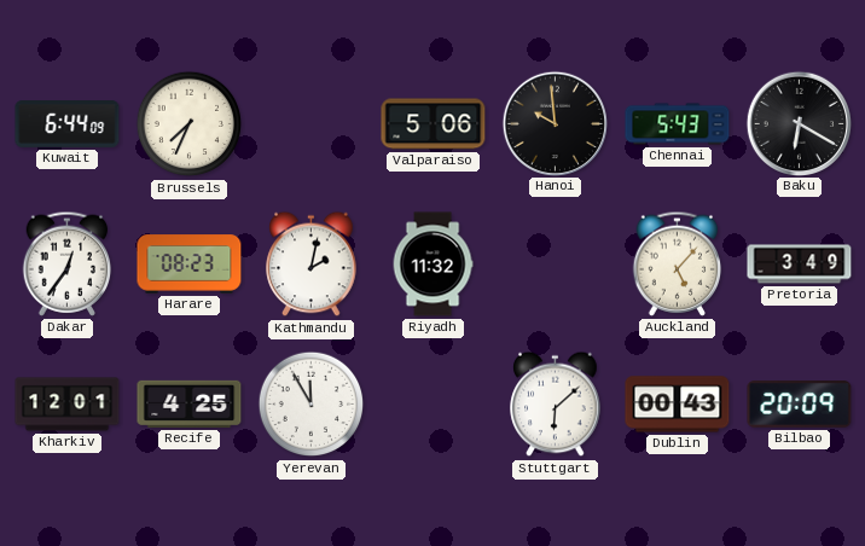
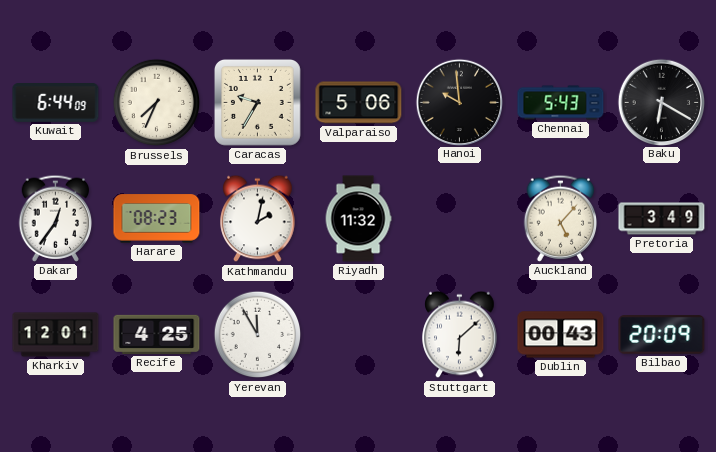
Caracas: none -> 9:35
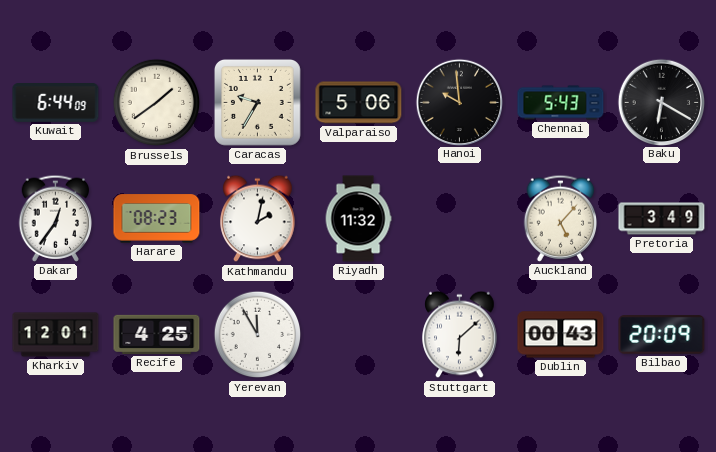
Brussels: 7:34 -> 1:39
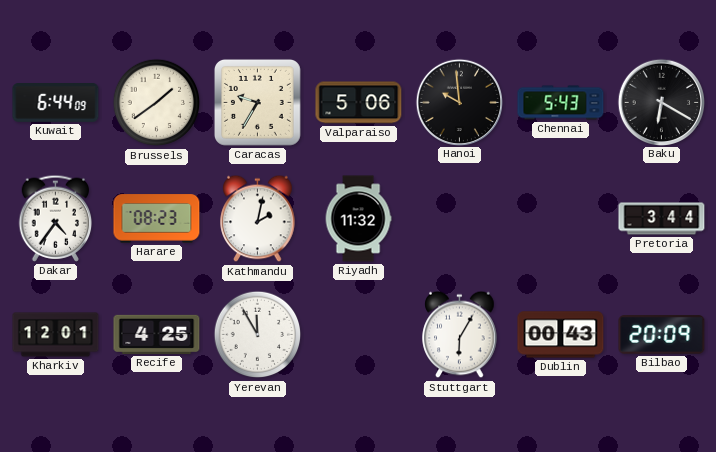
Dakar: 12:36 -> 4:36
Auckland: 5:07 -> none
Pretoria: 3:49 -> 3:44
Stuttgart: 6:08 -> 6:05
